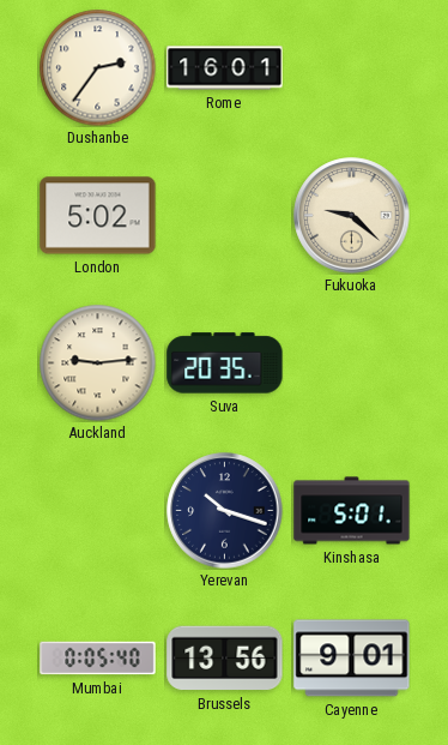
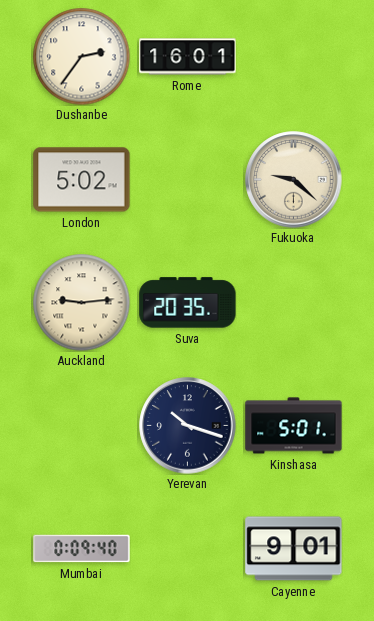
Mumbai: 0:05 -> 0:09
Brussels: 13:56 -> none
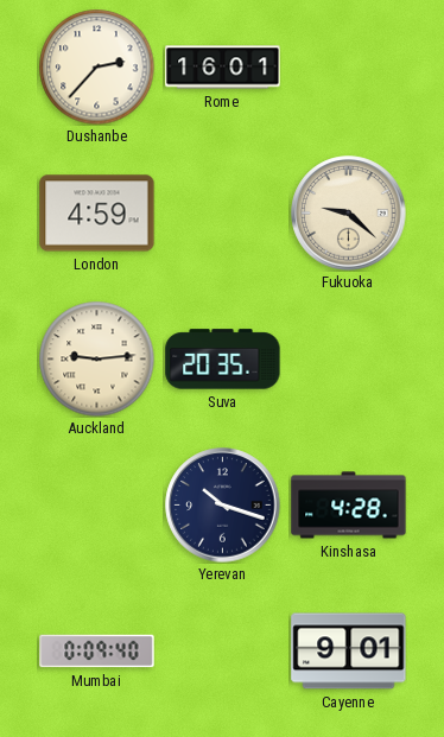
Dushanbe: 2:36 -> 2:37
London: 5:02 -> 4:59
Kinshasa: 5:01 -> 4:28
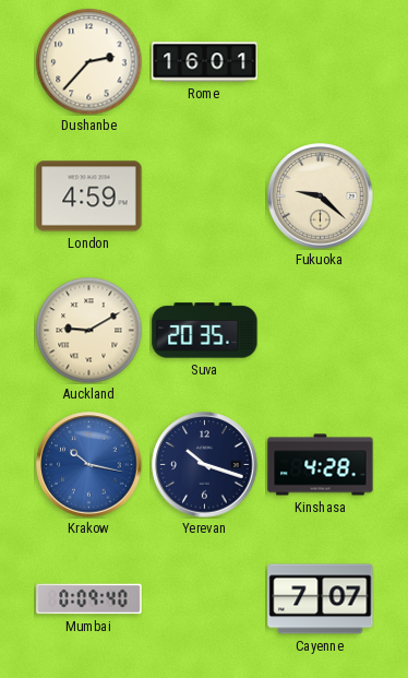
Auckland: 9:14 -> 9:10
Krakow: none -> 10:17
Cayenne: 9:01 -> 7:07
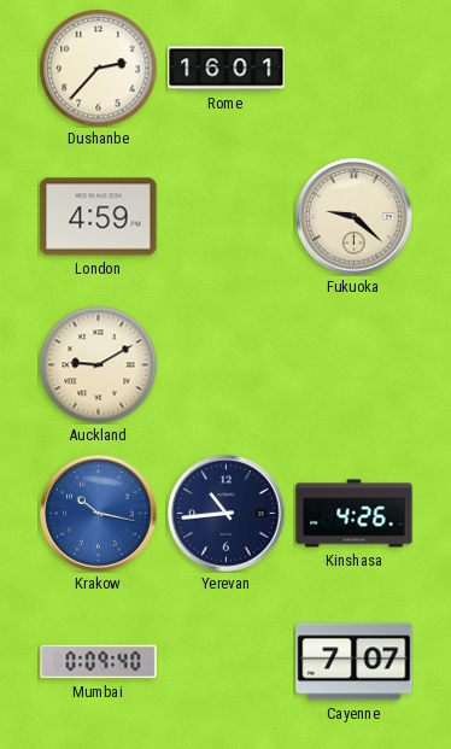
Suva: 20:35 -> none
Yerevan: 10:18 -> 10:44
Kinshasa: 4:28 -> 4:26
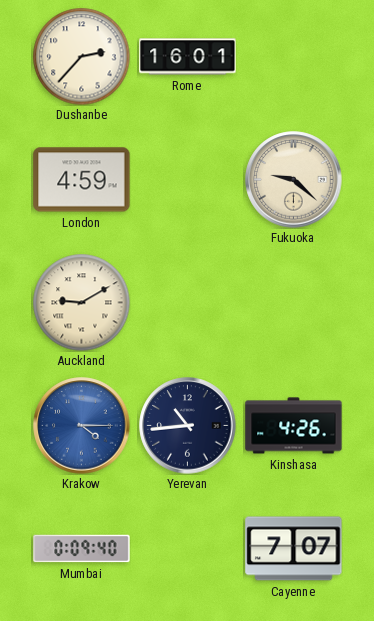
Krakow: 10:17 -> 4:15
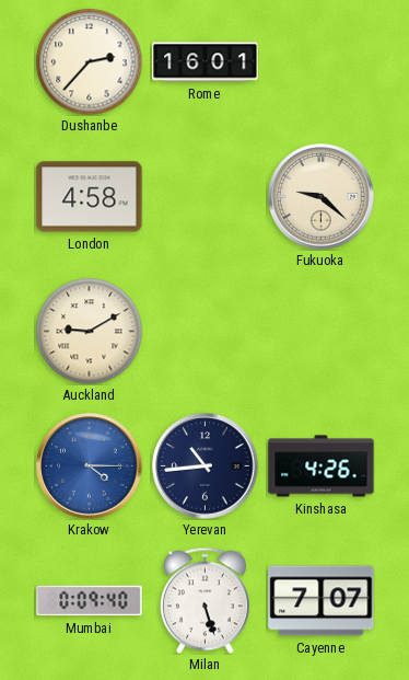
London: 4:59 -> 4:58
Milan: none -> 5:27
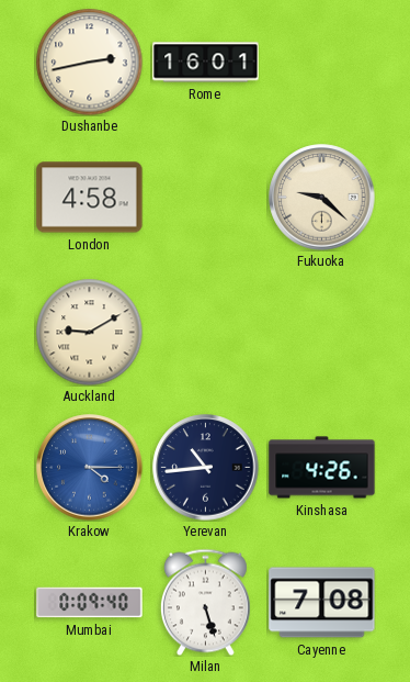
Dushanbe: 2:37 -> 2:43
Cayenne: 7:07 -> 7:08
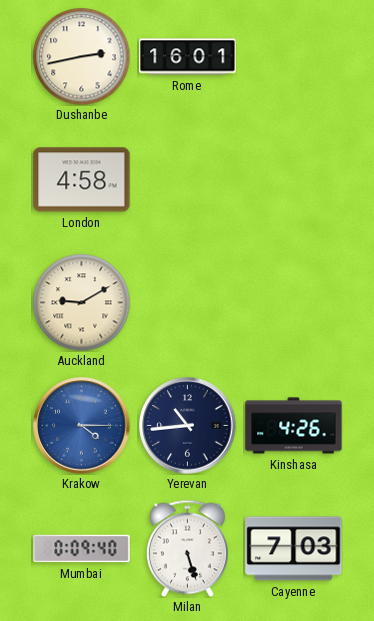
Fukuoka: 9:22 -> none
Cayenne: 7:08 -> 7:03
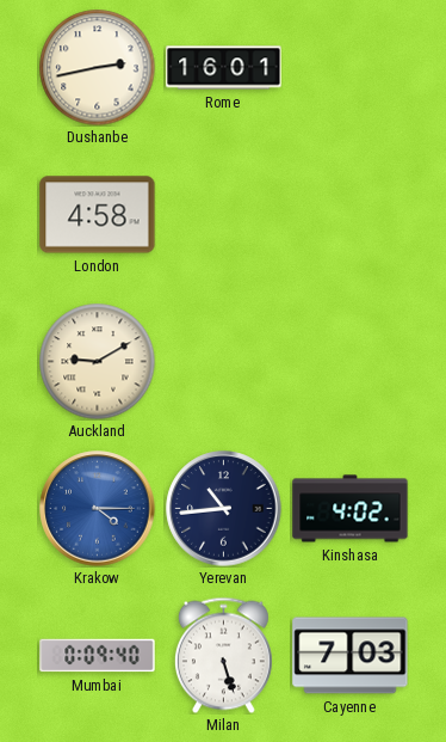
Kinshasa: 4:26 -> 4:02
